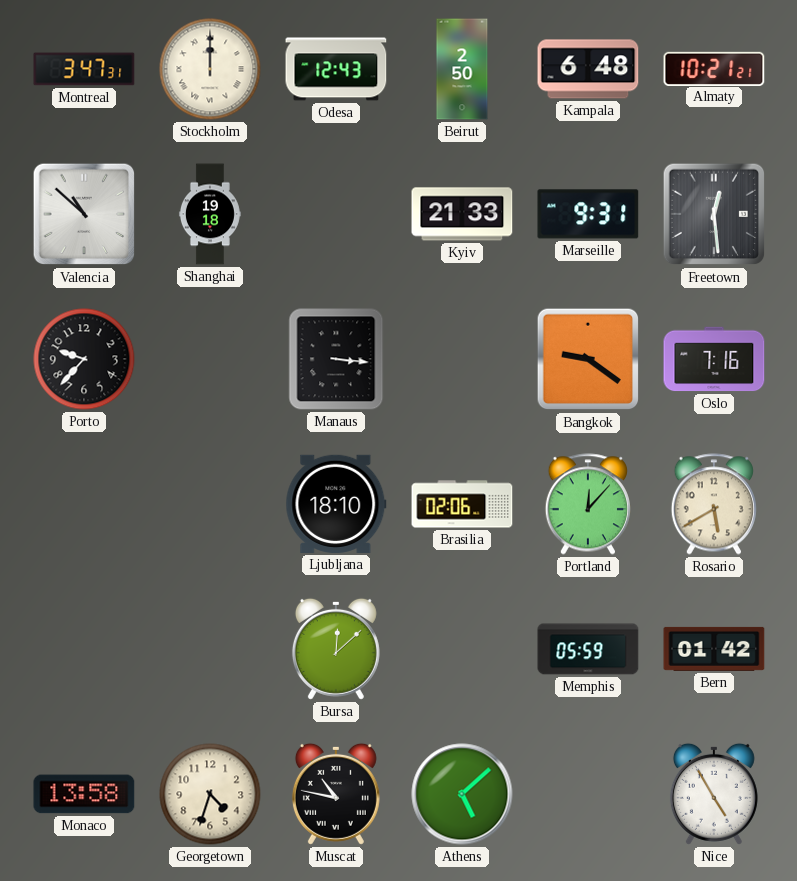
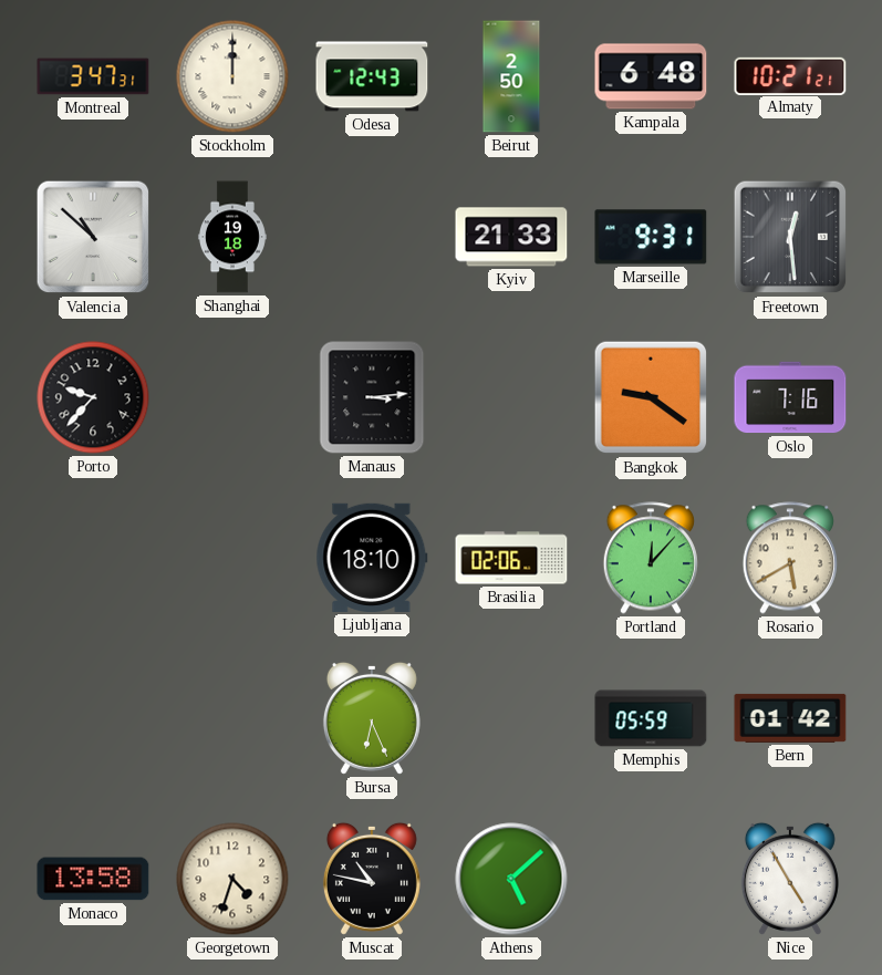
Manaus: 3:16 -> 3:14
Bursa: 12:08 -> 6:26
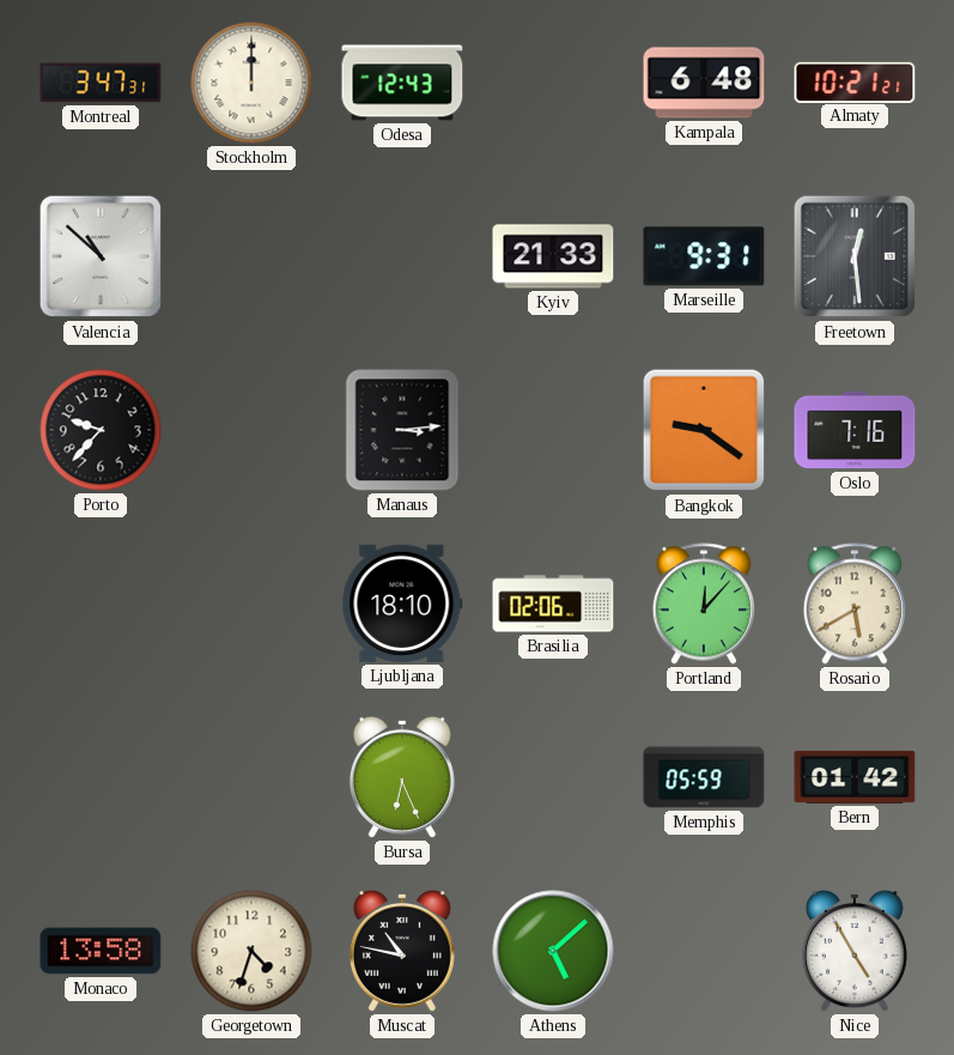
Beirut: 2:50 -> none
Shanghai: 19:18 -> none
